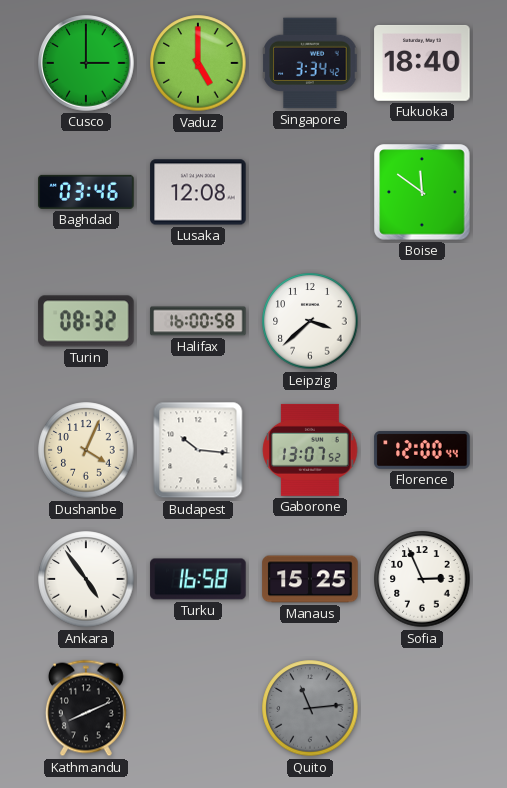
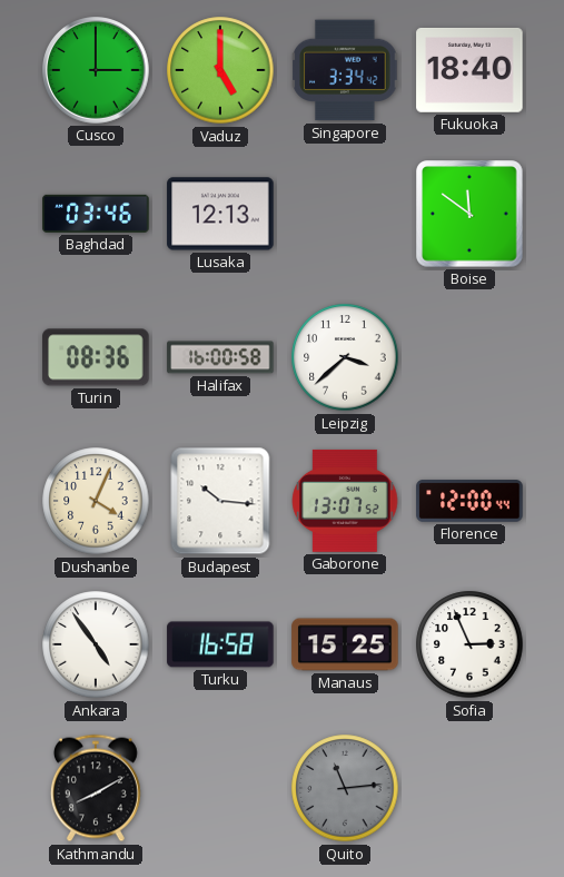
Lusaka: 12:08 -> 12:13
Turin: 08:32 -> 08:36
Kathmandu: 8:11 -> 8:10
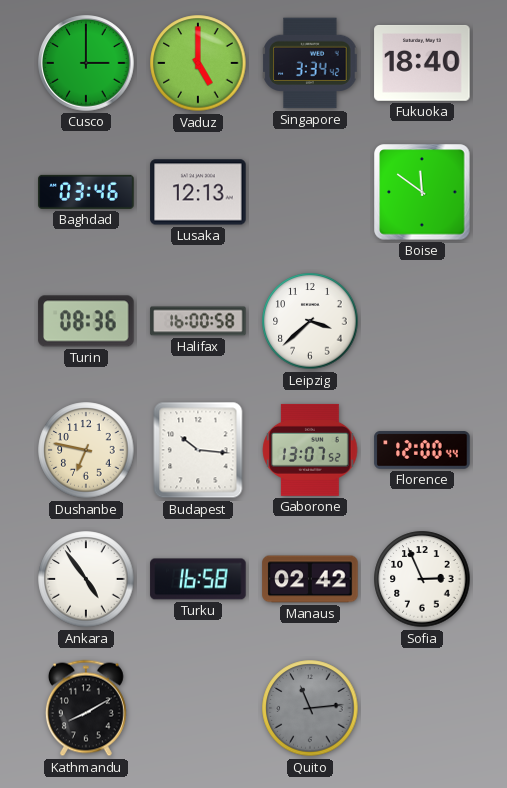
Dushanbe: 4:04 -> 6:47
Manaus: 15:25 -> 02:42
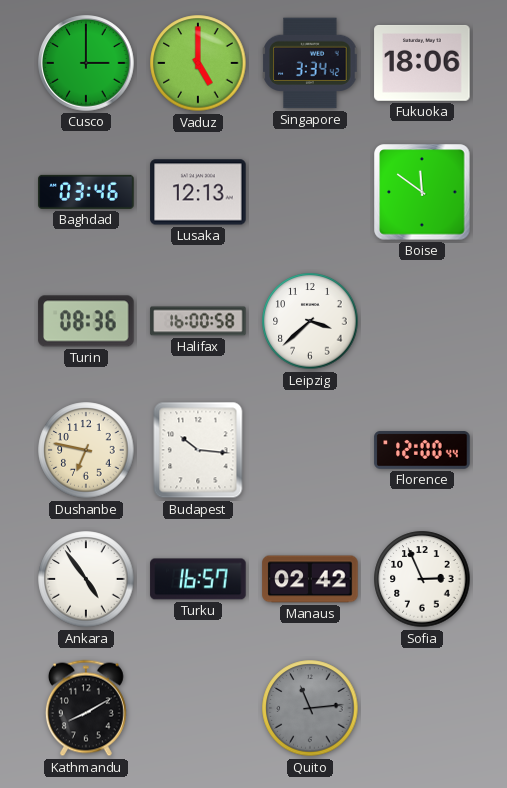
Fukuoka: 18:40 -> 18:06
Gaborone: 13:07 -> none
Turku: 16:58 -> 16:57
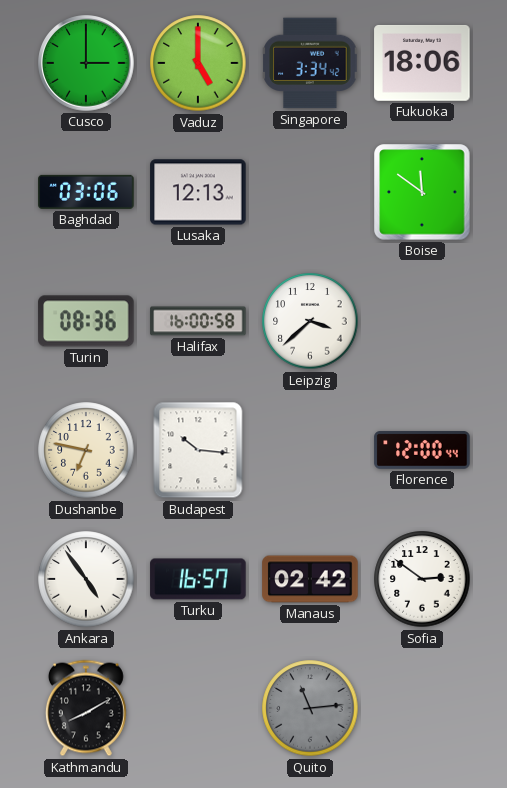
Baghdad: 03:46 -> 03:06
Sofia: 2:56 -> 2:51
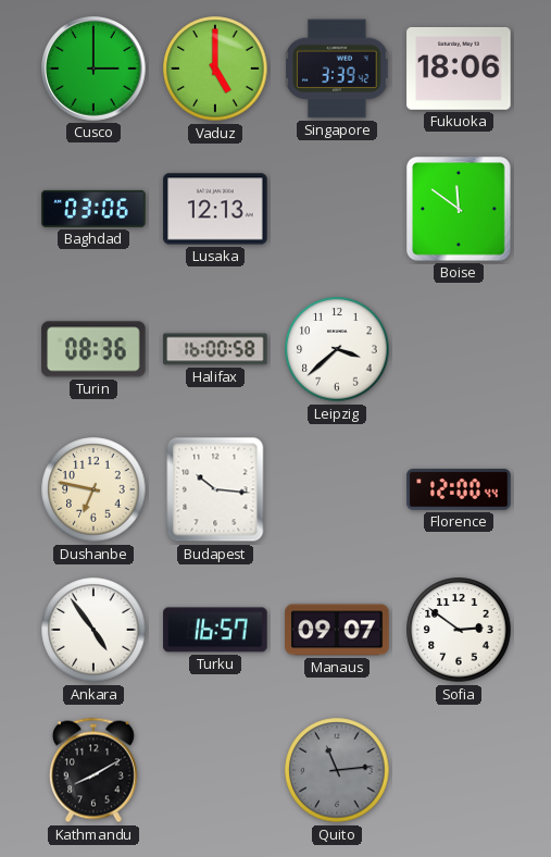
Singapore: 3:34 -> 3:39
Manaus: 02:42 -> 09:07
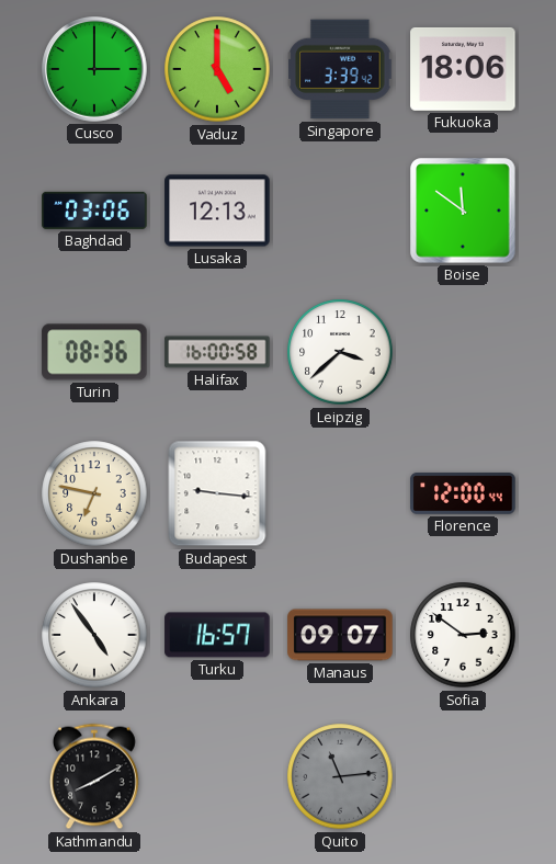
Budapest: 10:16 -> 9:16
